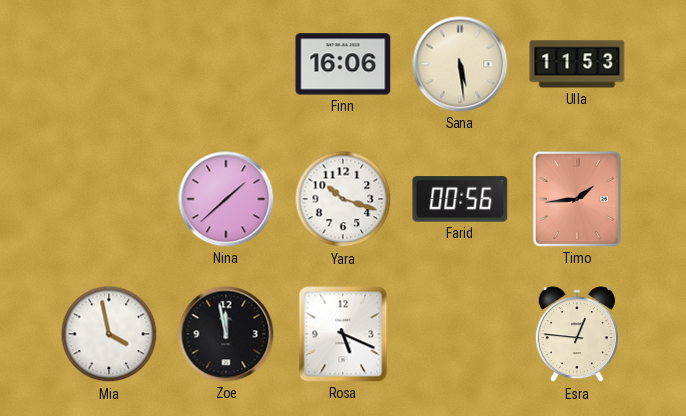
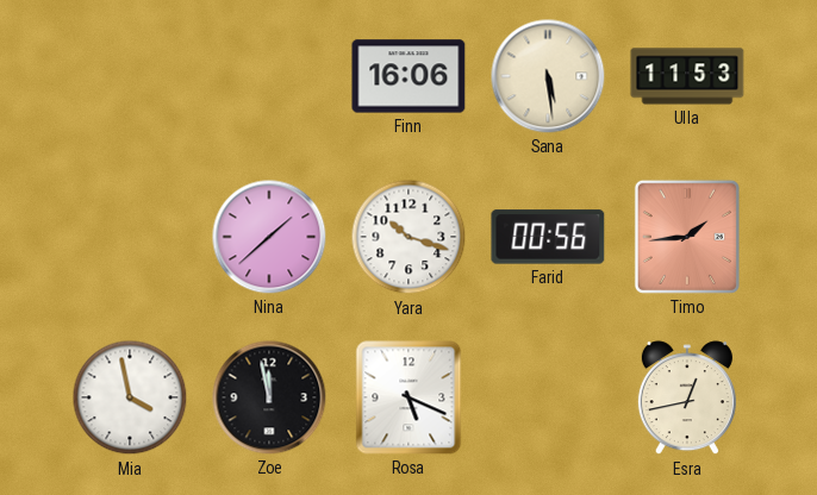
Esra: 12:46 -> 12:43
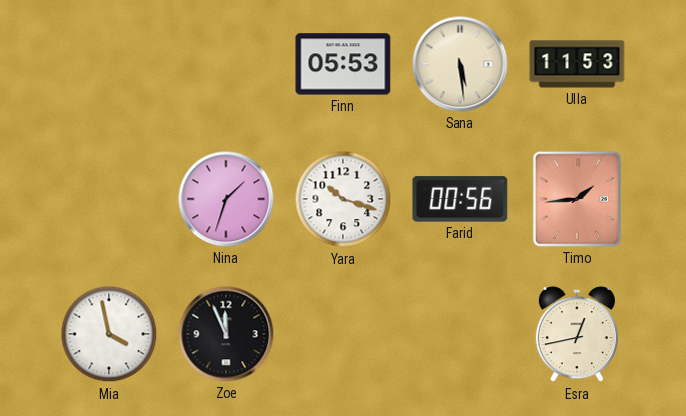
Finn: 16:06 -> 05:53
Nina: 1:38 -> 1:33
Zoe: 11:58 -> 11:56
Rosa: 5:19 -> none
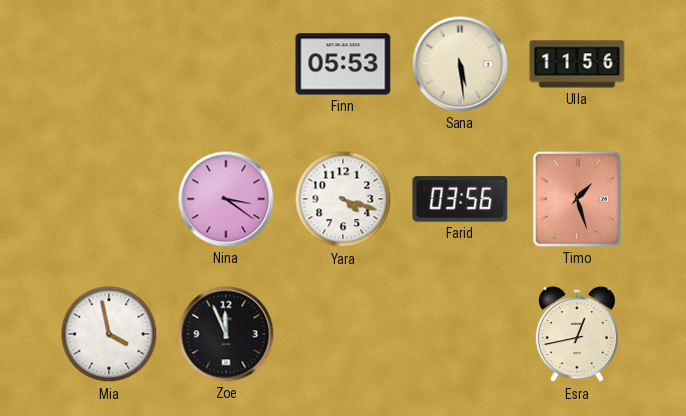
Ulla: 11:53 -> 11:56
Nina: 1:33 -> 3:21
Yara: 10:18 -> 4:18
Farid: 00:56 -> 03:56
Timo: 1:44 -> 1:27
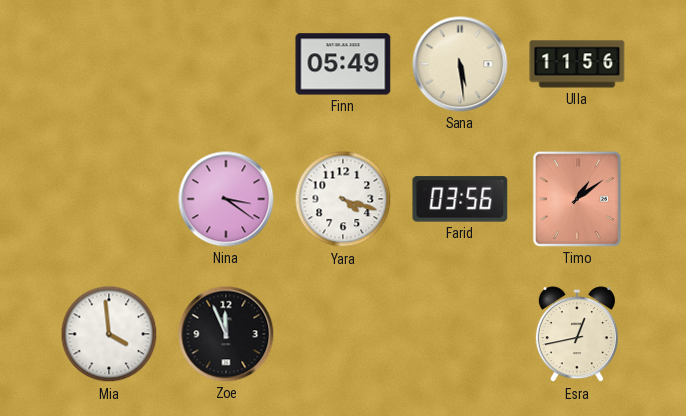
Finn: 05:53 -> 05:49
Timo: 1:27 -> 1:09
Mia: 3:58 -> 3:59
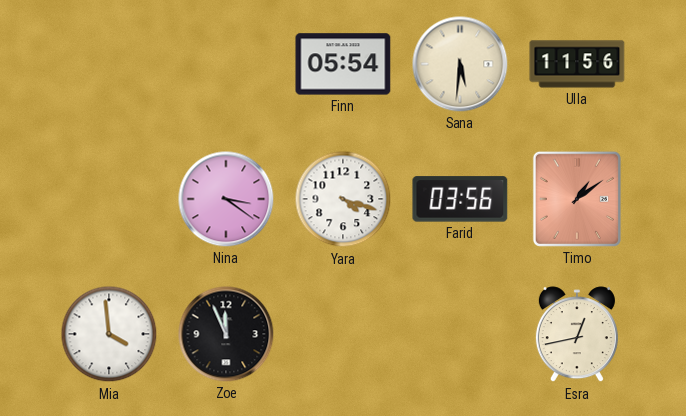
Finn: 05:49 -> 05:54
Sana: 5:29 -> 5:31
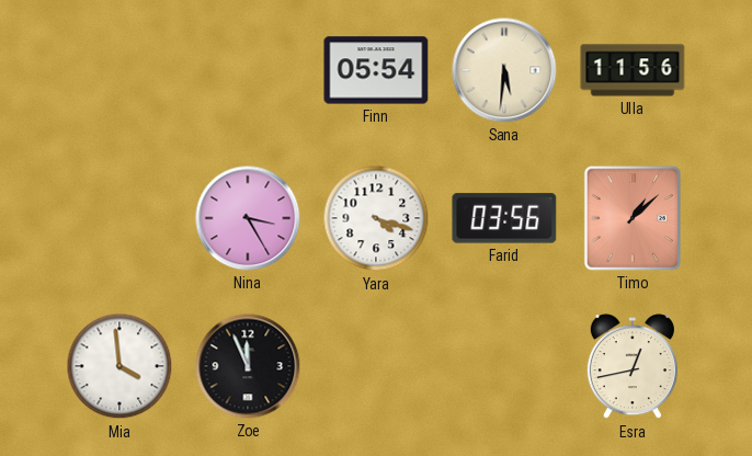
Nina: 3:21 -> 3:25
Timo: 1:09 -> 1:08
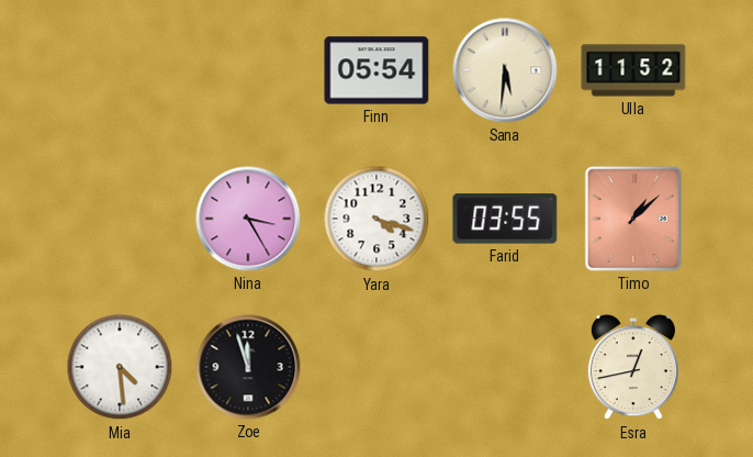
Ulla: 11:56 -> 11:52
Farid: 03:56 -> 03:55
Mia: 3:59 -> 4:29
Zoe: 11:56 -> 11:57
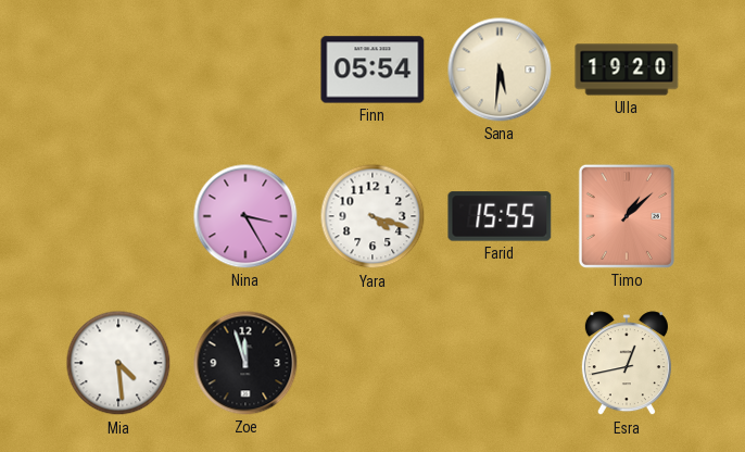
Ulla: 11:52 -> 19:20
Farid: 03:55 -> 15:55
